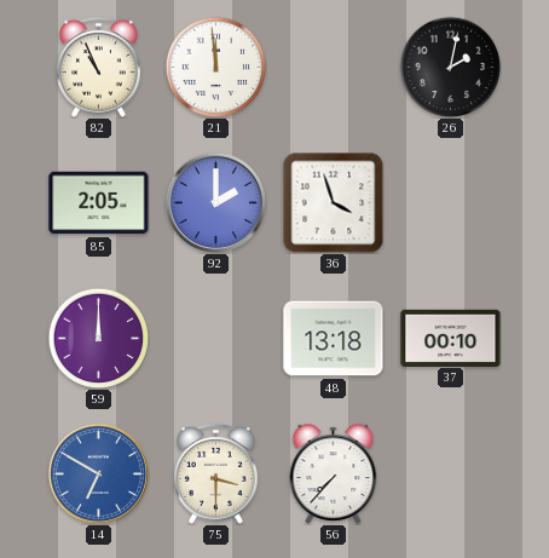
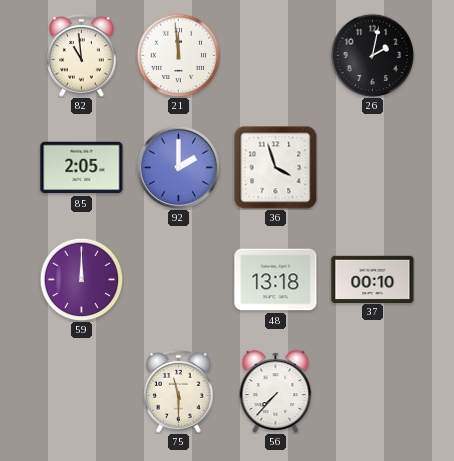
82: 10:56 -> 10:59
14: 6:50 -> none
75: 3:30 -> 11:30
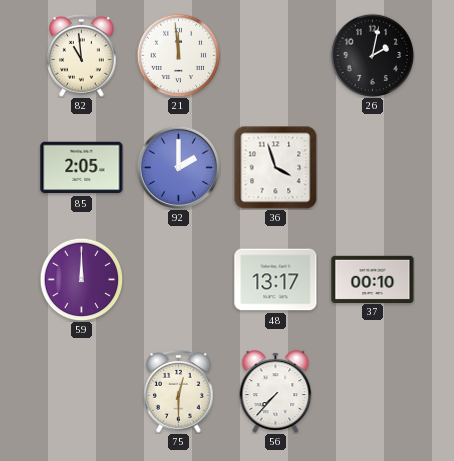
48: 13:18 -> 13:17
75: 11:30 -> 12:30
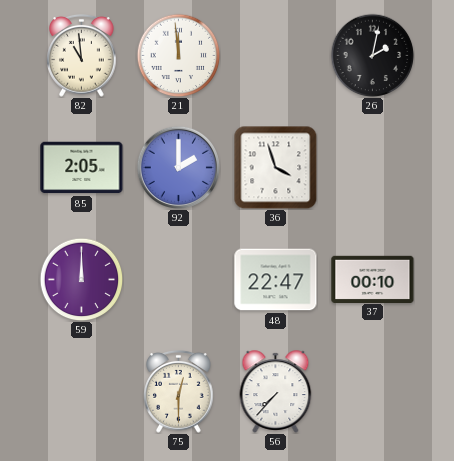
48: 13:17 -> 22:47
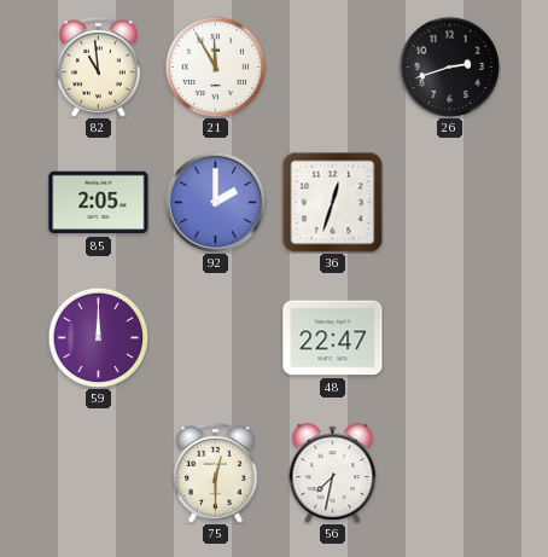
21: 11:59 -> 11:55
26: 2:02 -> 2:42
36: 3:57 -> 12:33
37: 00:10 -> none
56: 7:37 -> 7:32
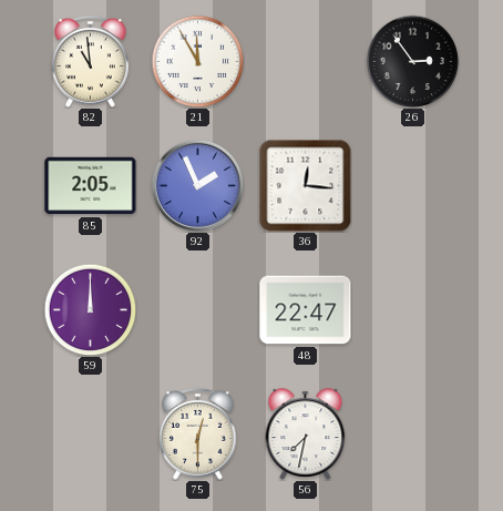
26: 2:42 -> 2:54
92: 2:00 -> 1:56
36: 12:33 -> 12:16
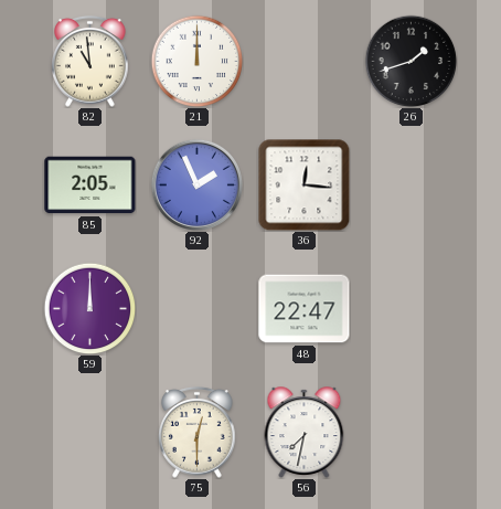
21: 11:55 -> 12:00
26: 2:54 -> 1:42
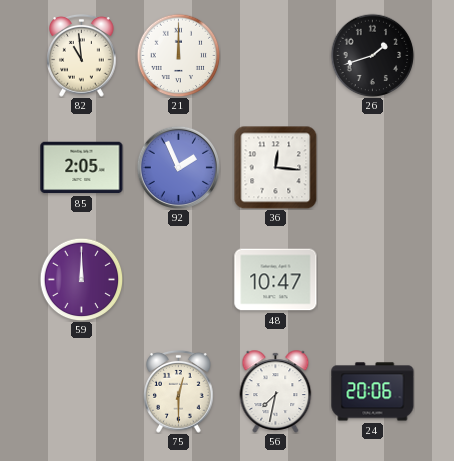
48: 22:47 -> 10:47
24: none -> 20:06
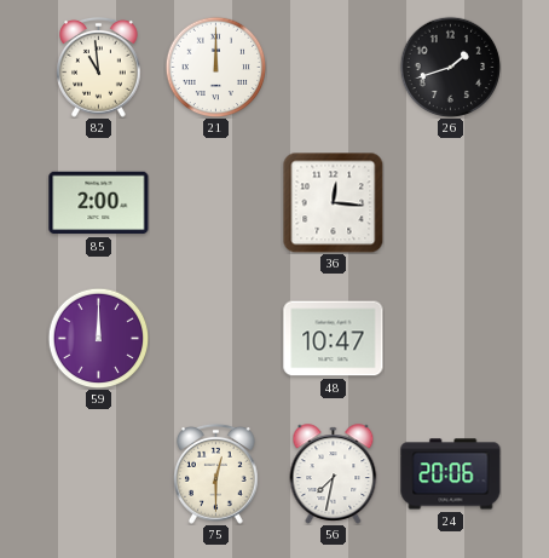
85: 2:05 -> 2:00
92: 1:56 -> none
